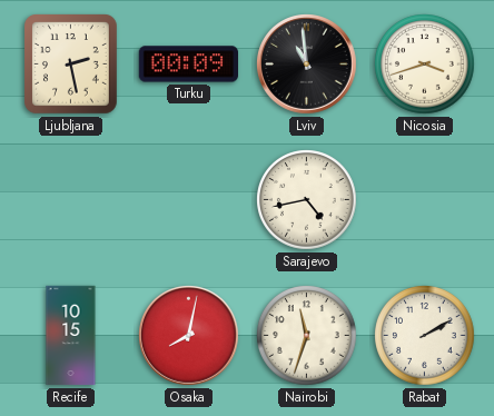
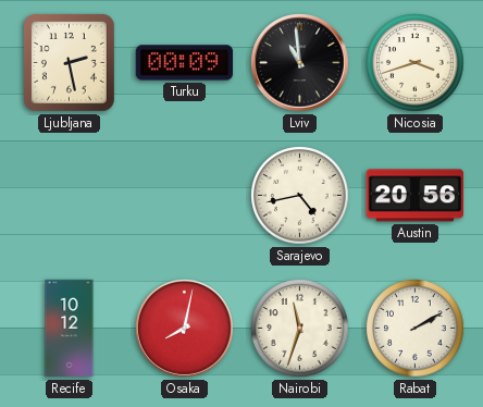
Austin: none -> 20:56
Recife: 10:15 -> 10:12
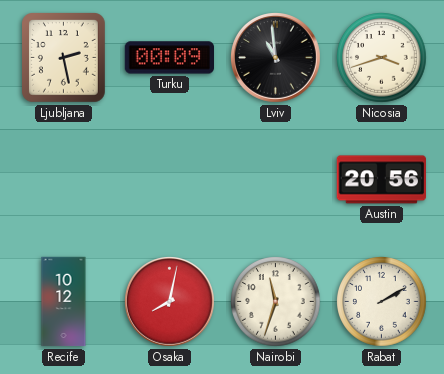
Sarajevo: 4:43 -> none
